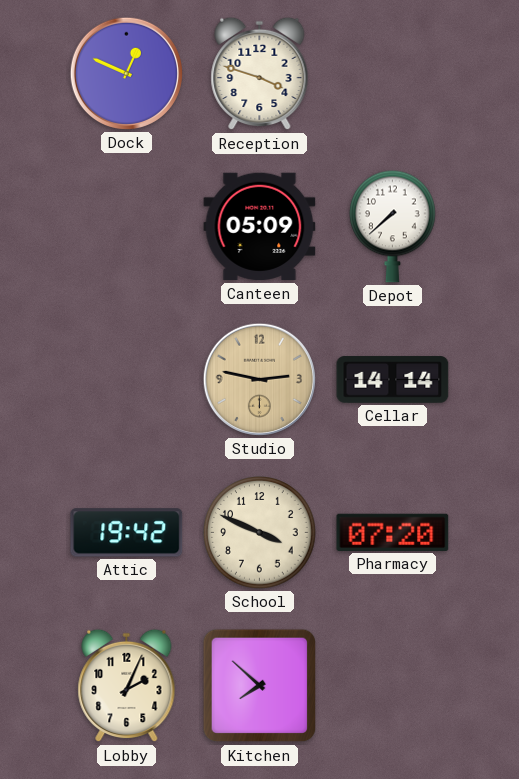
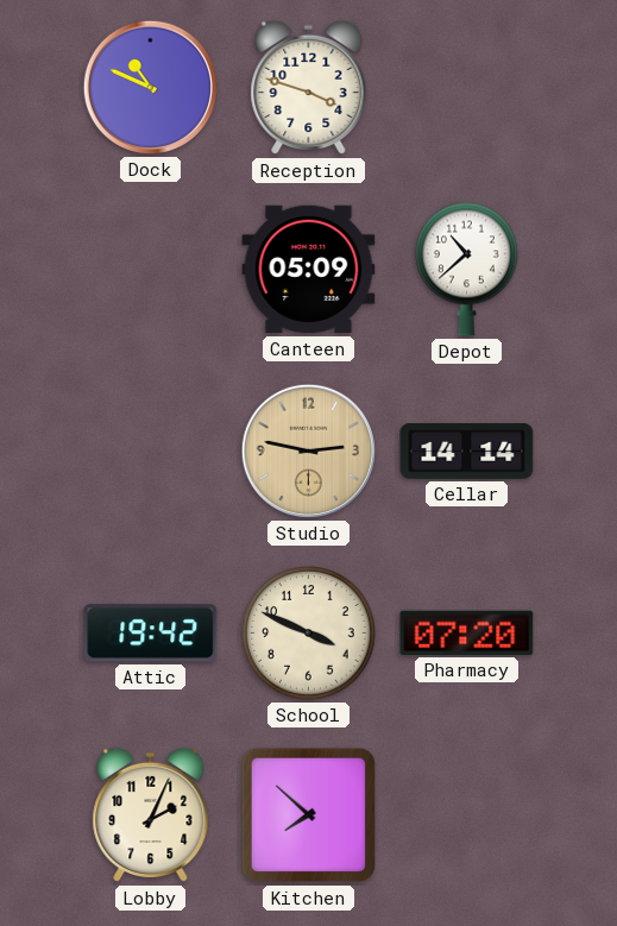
Dock: 12:49 -> 10:49
Depot: 7:38 -> 10:38
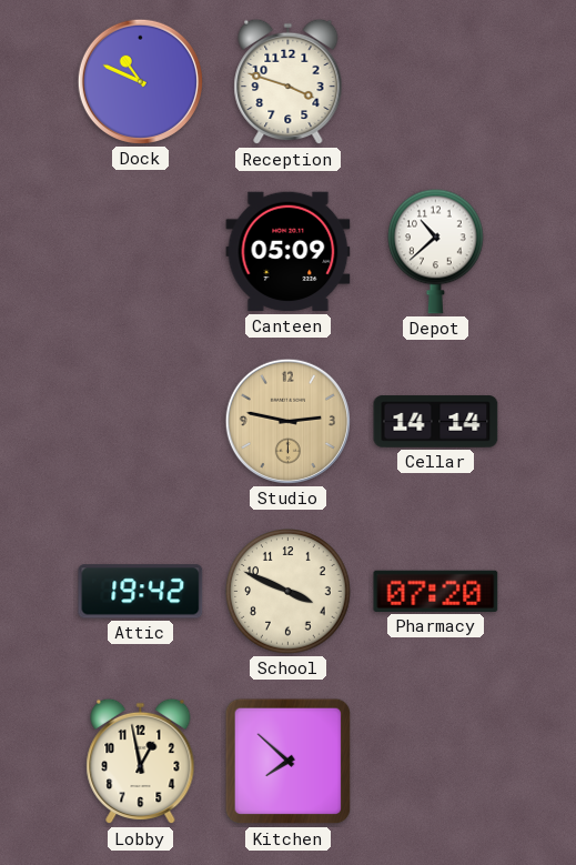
Lobby: 2:04 -> 12:58
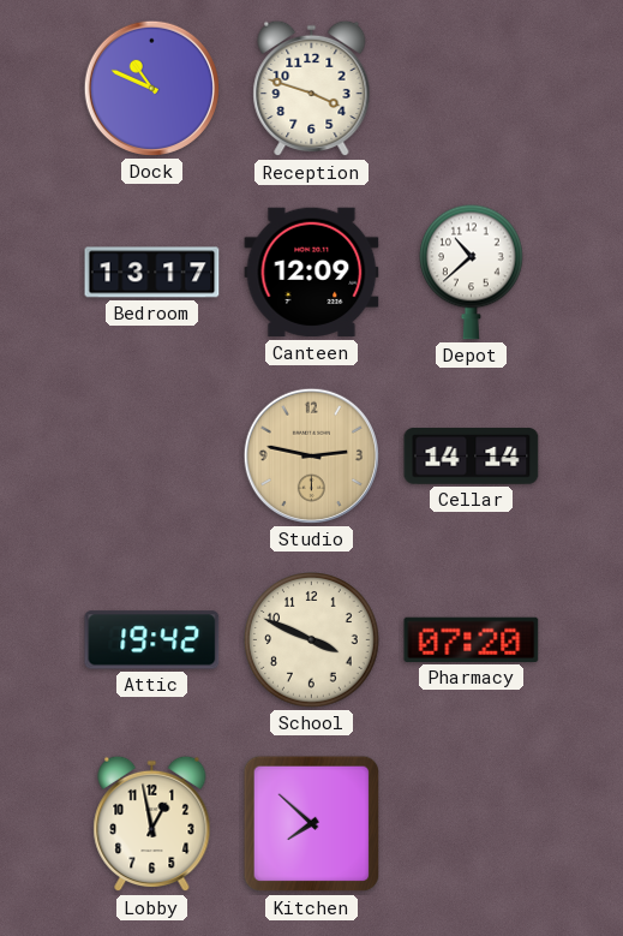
Bedroom: none -> 13:17
Canteen: 05:09 -> 12:09
